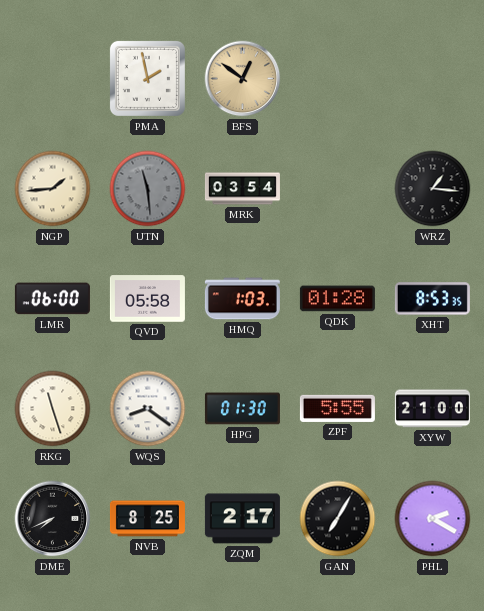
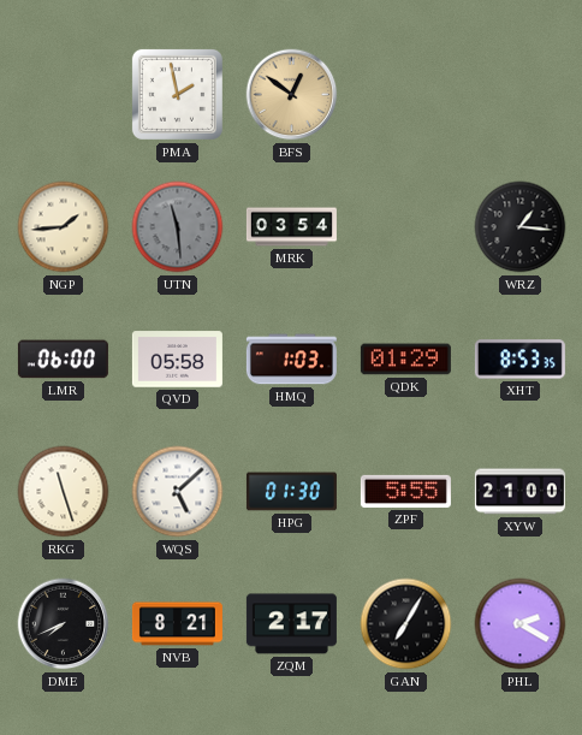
QDK: 01:28 -> 01:29
WQS: 8:21 -> 5:08
NVB: 8:25 -> 8:21
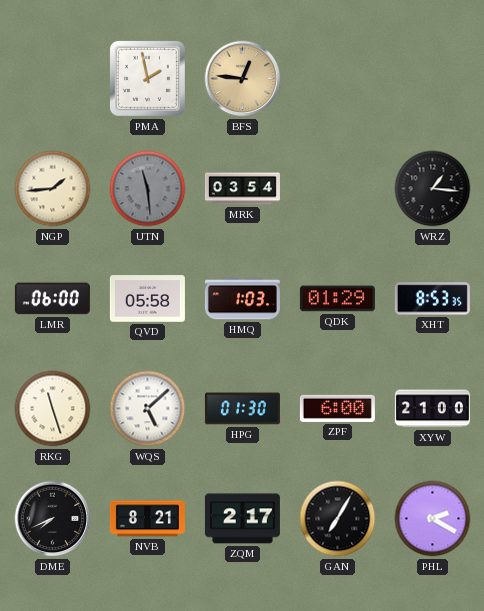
BFS: 12:51 -> 12:46
ZPF: 5:55 -> 6:00
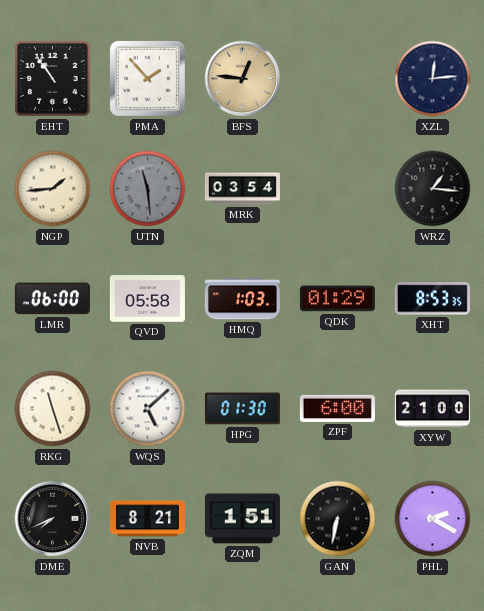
EHT: none -> 10:54
PMA: 1:58 -> 1:53
XZL: none -> 12:14
ZQM: 2:17 -> 1:51
GAN: 7:05 -> 6:32
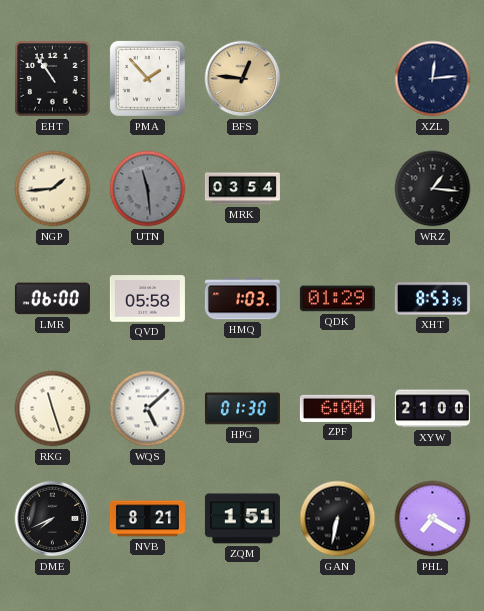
PHL: 2:20 -> 7:20
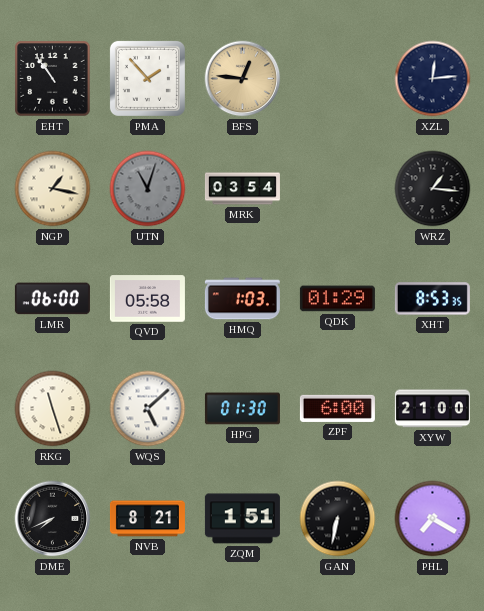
NGP: 1:44 -> 1:17
UTN: 11:29 -> 11:03
